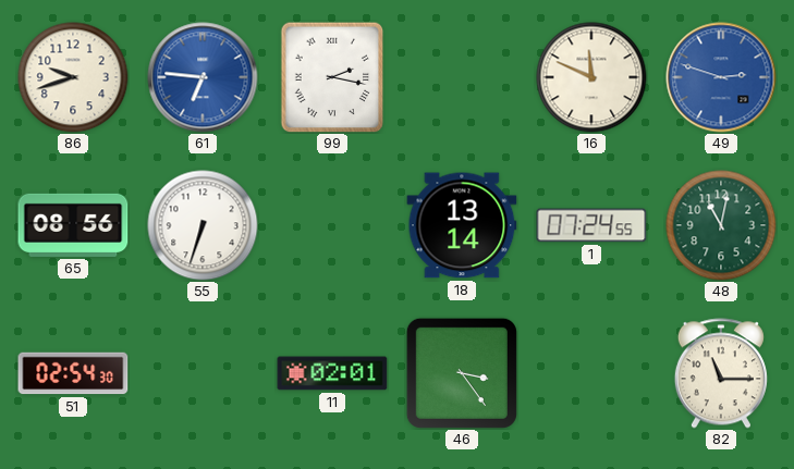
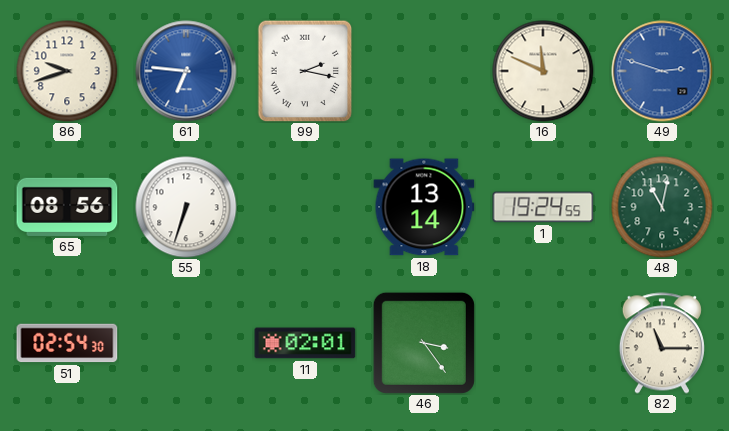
1: 07:24 -> 19:24
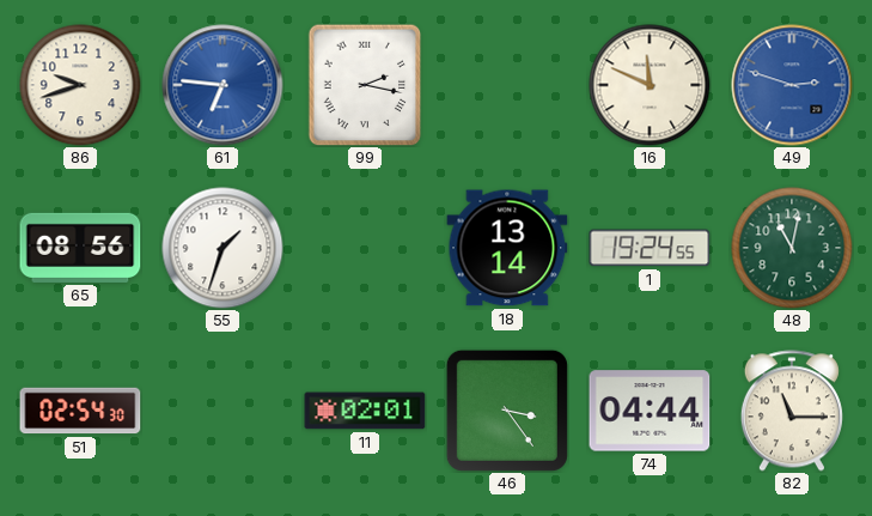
55: 6:33 -> 1:33
74: none -> 04:44
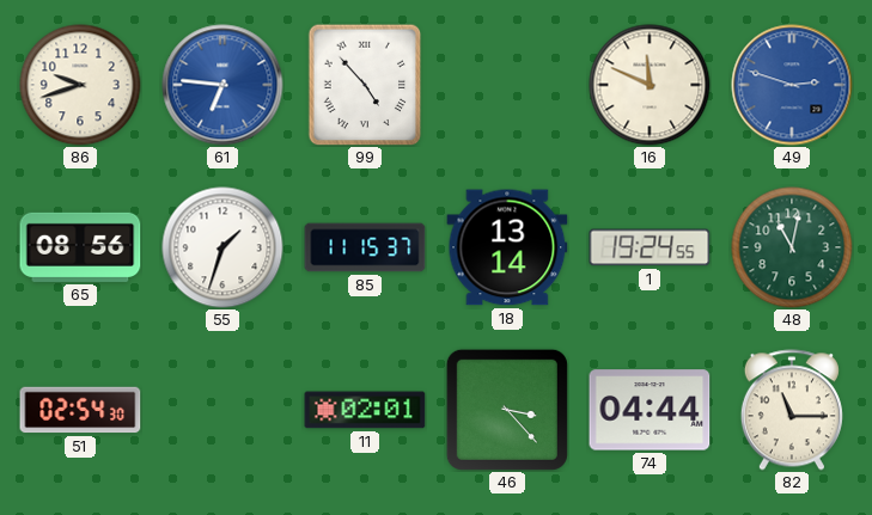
99: 2:17 -> 4:53
85: none -> 11:15
46: 3:24 -> 3:23
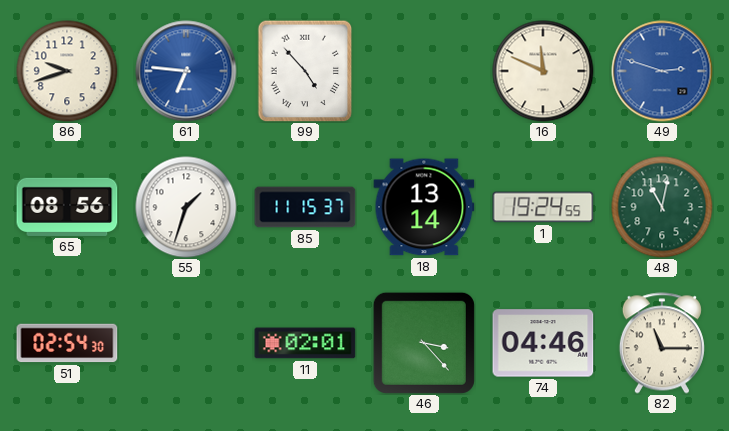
74: 04:44 -> 04:46
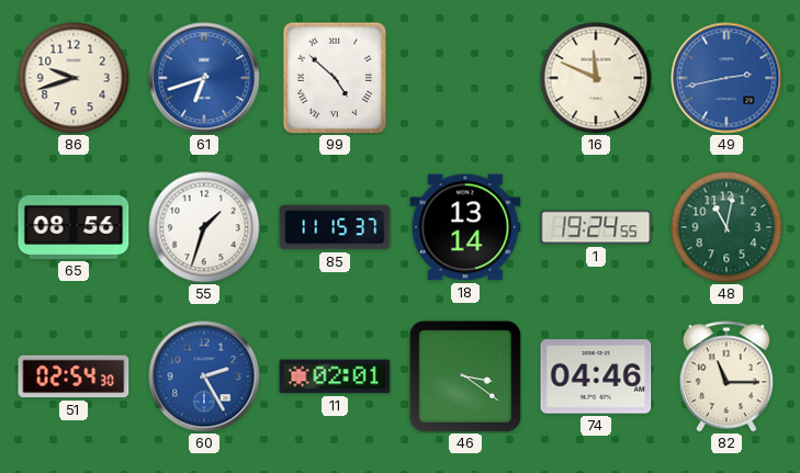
61: 6:46 -> 6:42
99: 4:53 -> 4:52
49: 2:48 -> 2:43
60: none -> 2:25
46: 3:23 -> 3:21
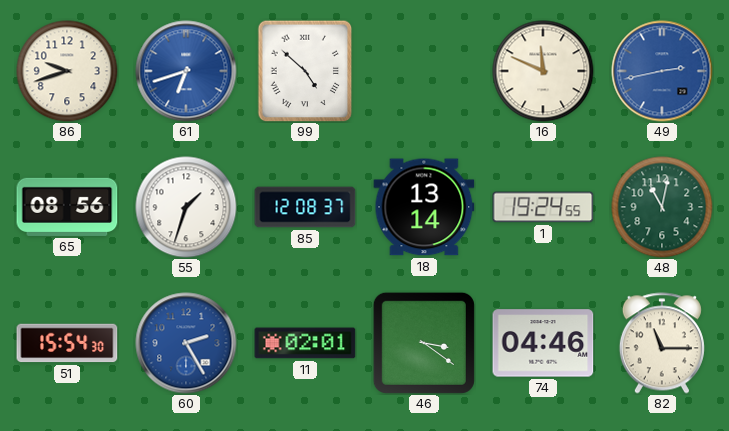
85: 11:15 -> 12:08
51: 02:54 -> 15:54
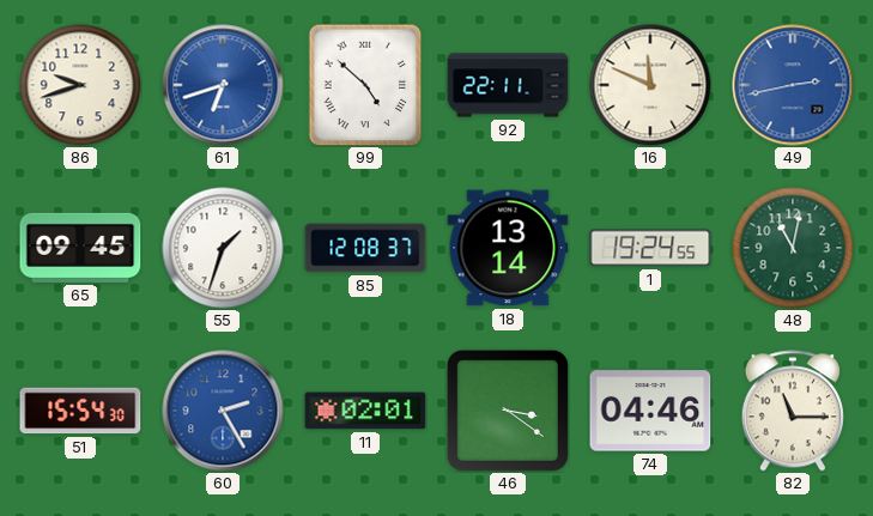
92: none -> 22:11
65: 08:56 -> 09:45
